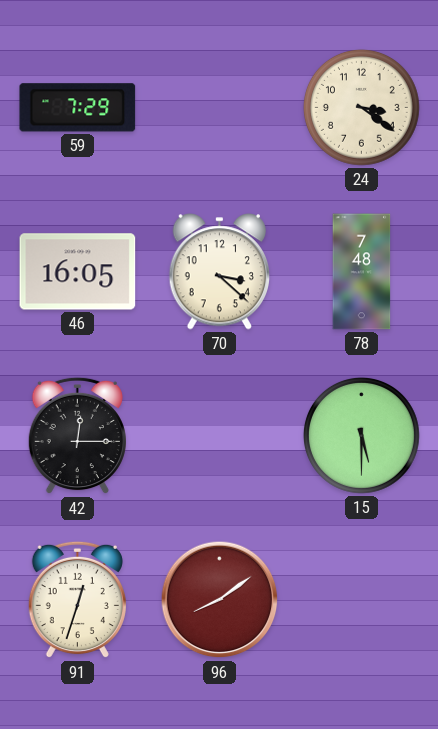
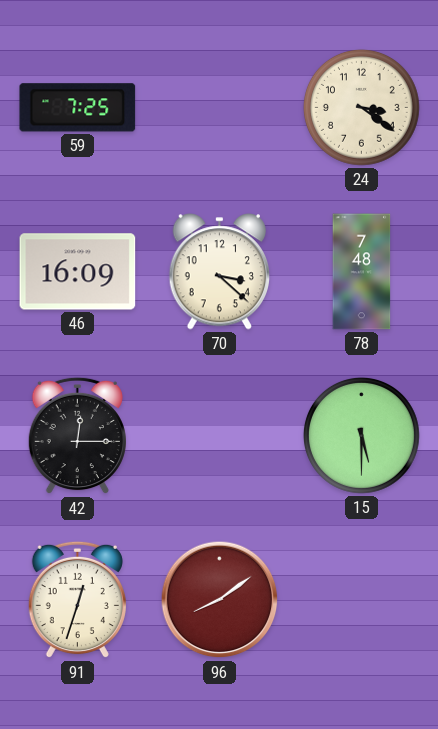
59: 7:29 -> 7:25
46: 16:05 -> 16:09
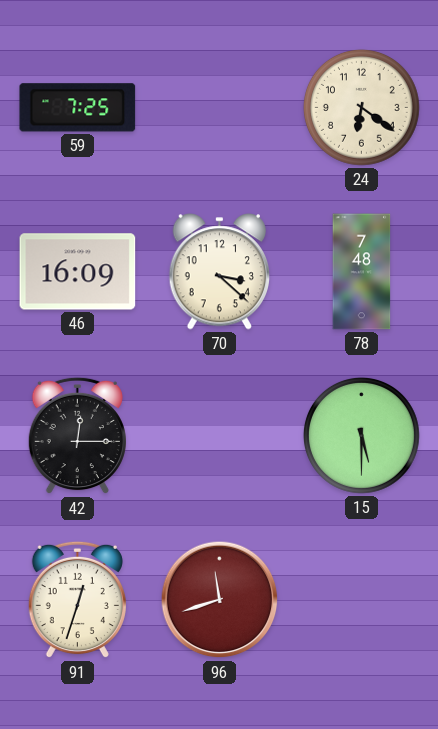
24: 3:21 -> 6:21
96: 8:09 -> 11:42
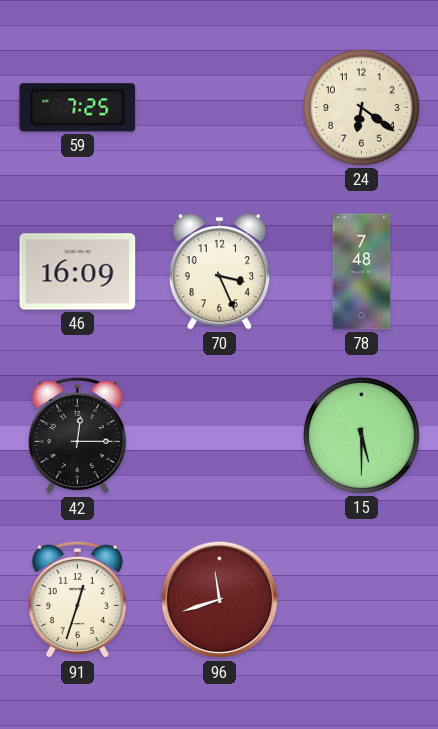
70: 3:22 -> 3:26
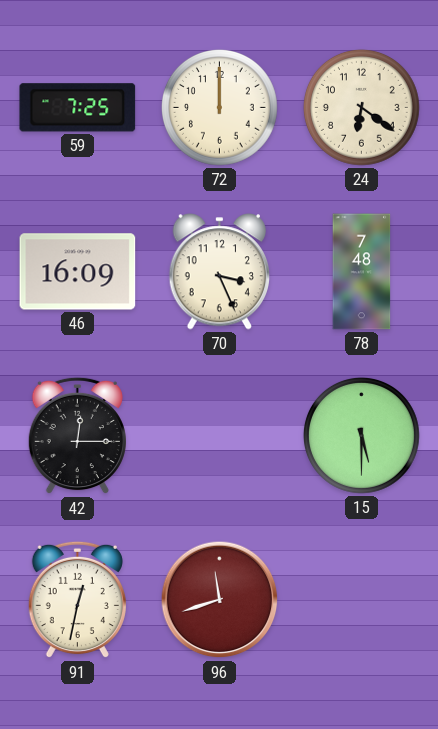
72: none -> 12:00
91: 12:33 -> 12:32
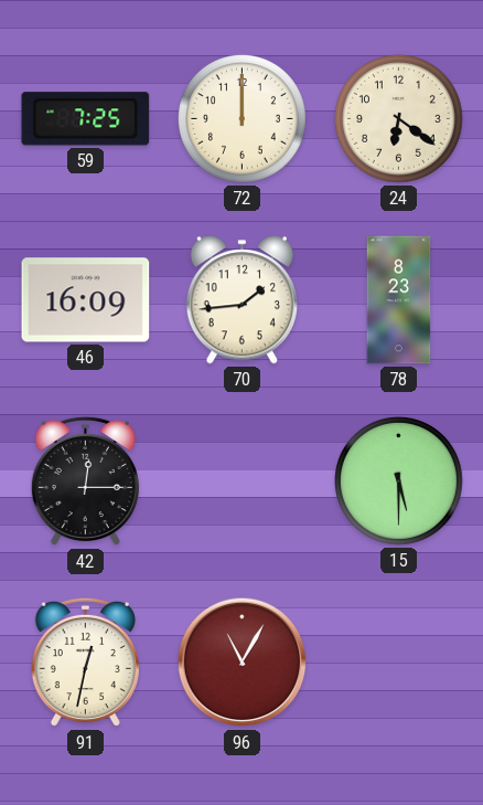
70: 3:26 -> 1:44
78: 7:48 -> 8:23
96: 11:42 -> 11:05
